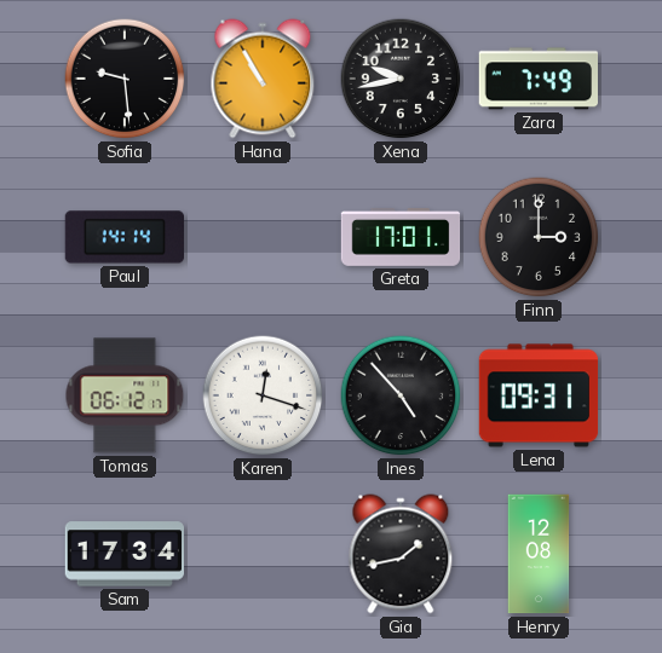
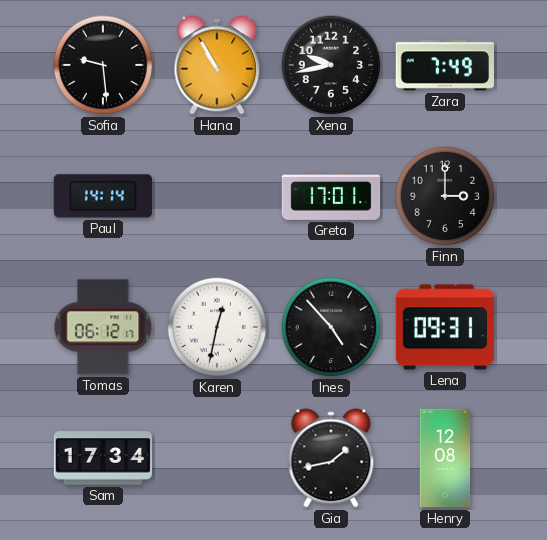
Karen: 12:18 -> 12:32
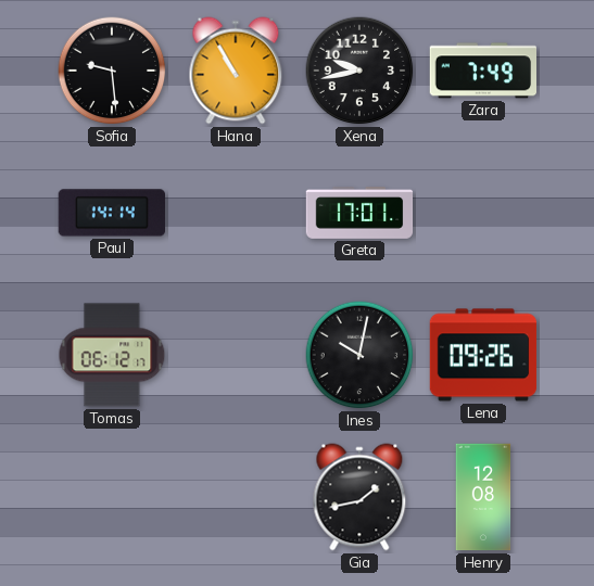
Finn: 3:00 -> none
Karen: 12:32 -> none
Ines: 4:53 -> 10:02
Lena: 09:31 -> 09:26
Sam: 17:34 -> none
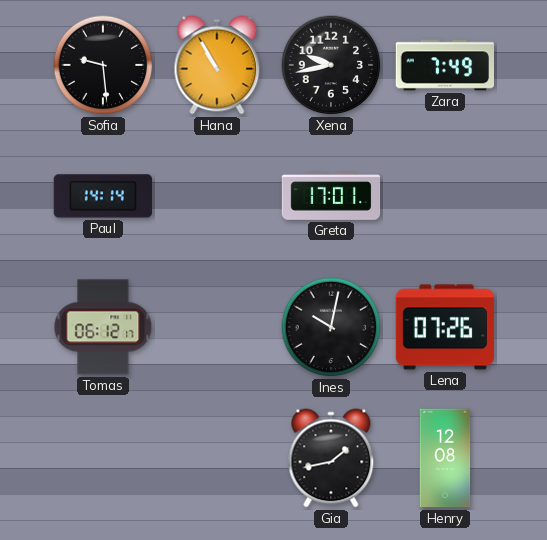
Lena: 09:26 -> 07:26
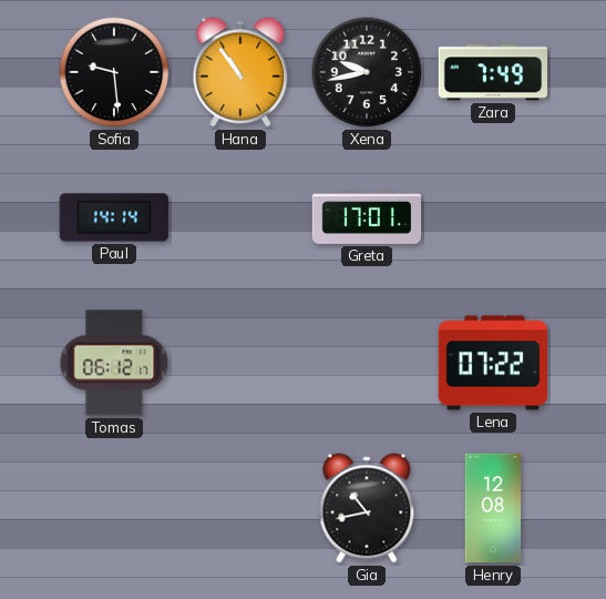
Hana: 10:55 -> 10:54
Ines: 10:02 -> none
Lena: 07:26 -> 07:22
Gia: 1:43 -> 10:43
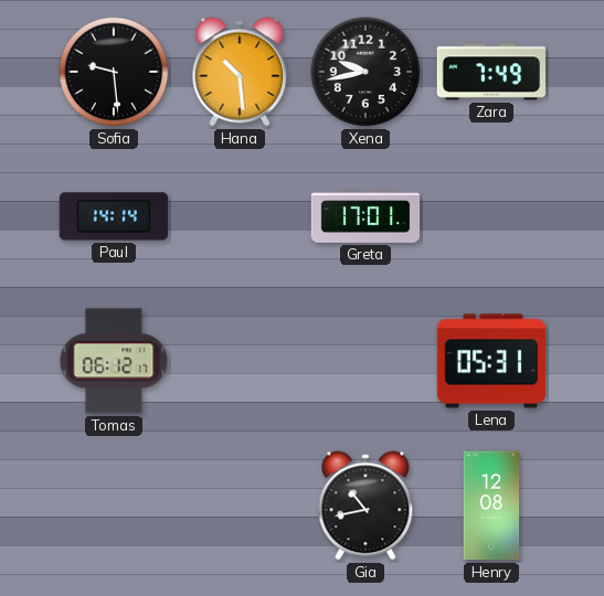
Hana: 10:54 -> 10:29
Lena: 07:22 -> 05:31
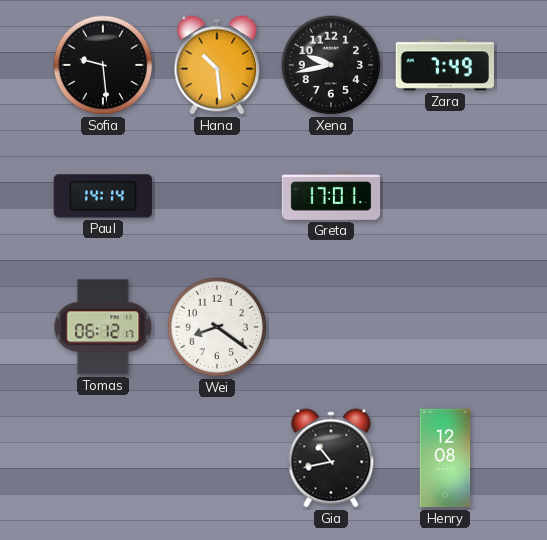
Wei: none -> 8:21
Lena: 05:31 -> none
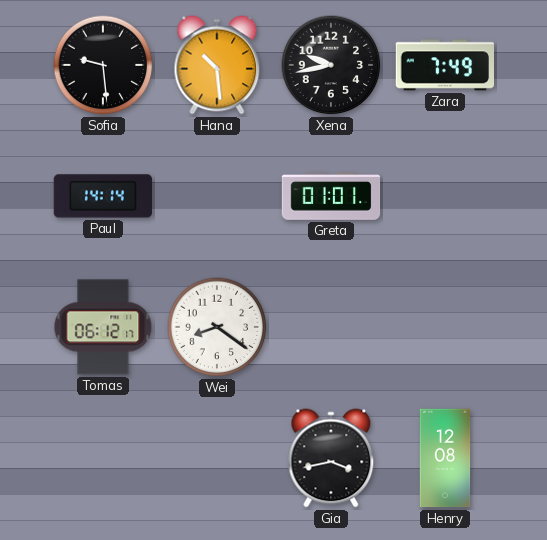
Greta: 17:01 -> 01:01
Gia: 10:43 -> 3:43
